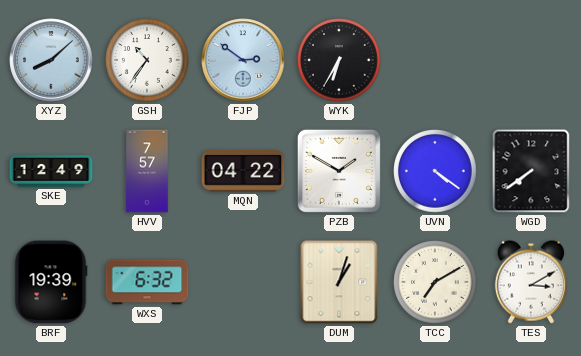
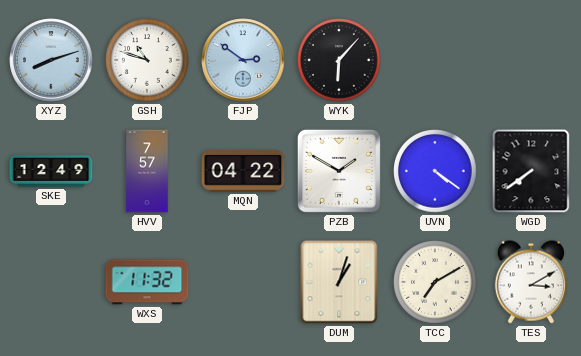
XYZ: 8:08 -> 8:12
GSH: 10:36 -> 10:48
WYK: 6:35 -> 6:07
BRF: 19:39 -> none
WXS: 6:32 -> 11:32
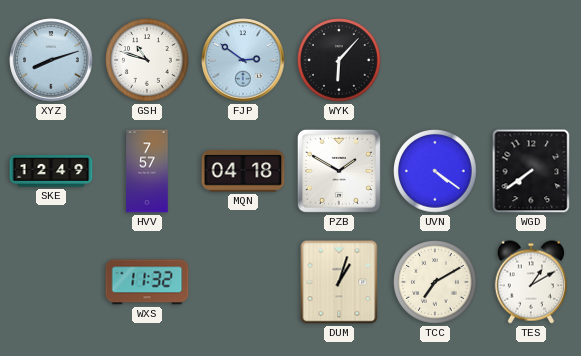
MQN: 04:22 -> 04:18
TES: 3:10 -> 1:10
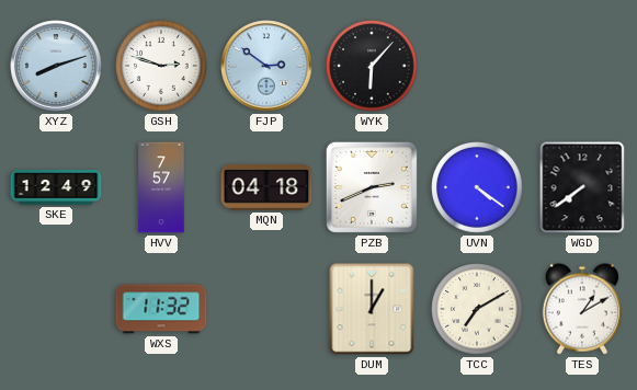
GSH: 10:48 -> 2:48
PZB: 1:50 -> 2:41
DUM: 1:03 -> 1:00
